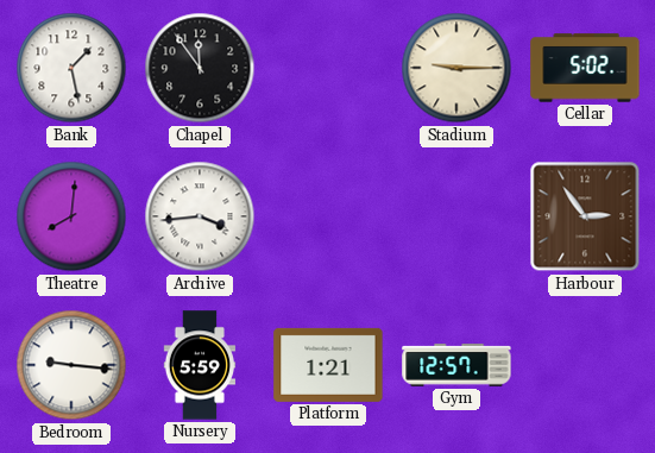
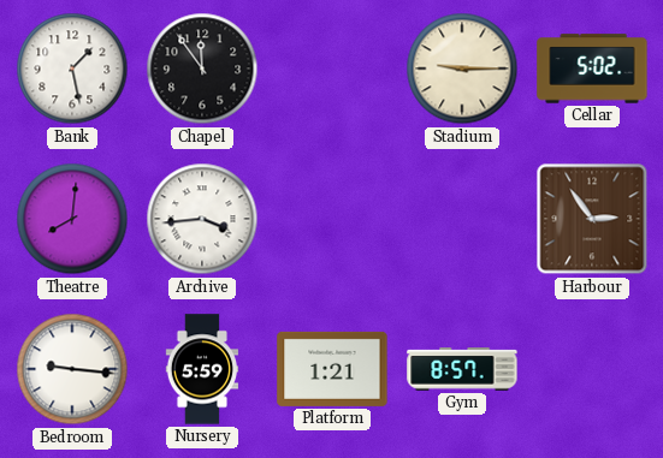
Gym: 12:57 -> 8:57
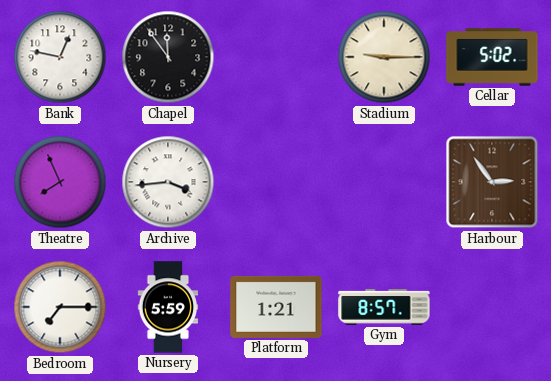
Bank: 1:28 -> 12:47
Theatre: 8:01 -> 7:56
Bedroom: 9:16 -> 7:15
